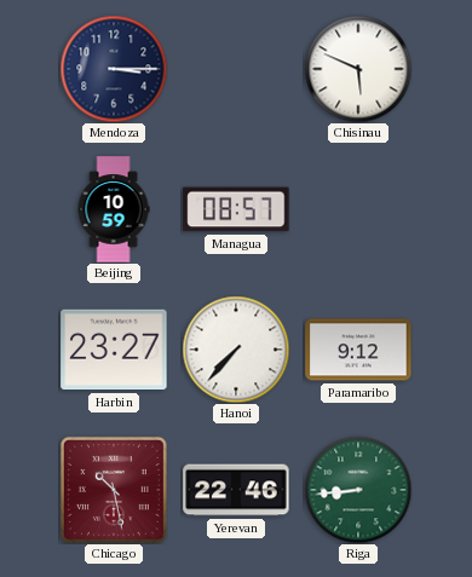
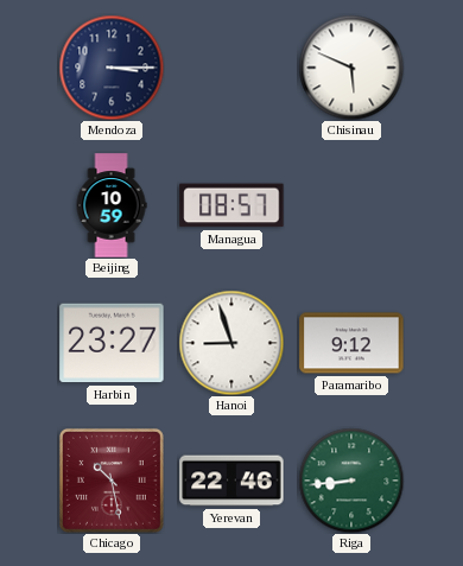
Hanoi: 7:37 -> 8:57
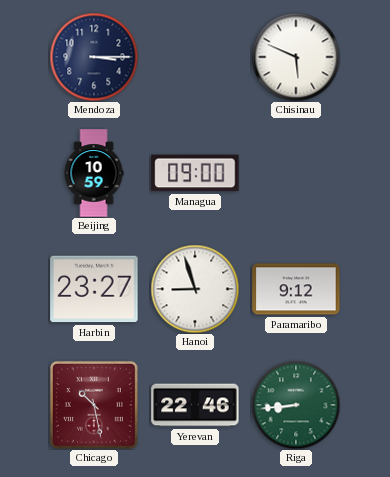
Managua: 08:57 -> 09:00
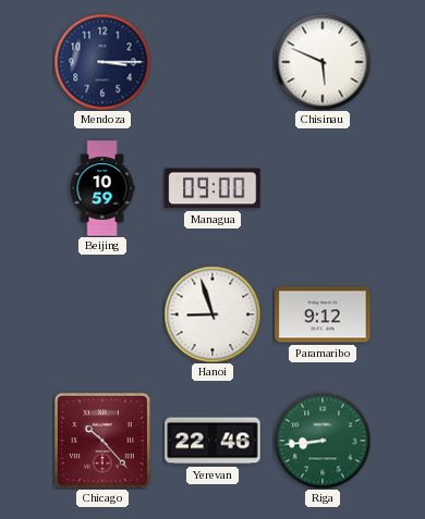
Harbin: 23:27 -> none
Chicago: 10:28 -> 10:23
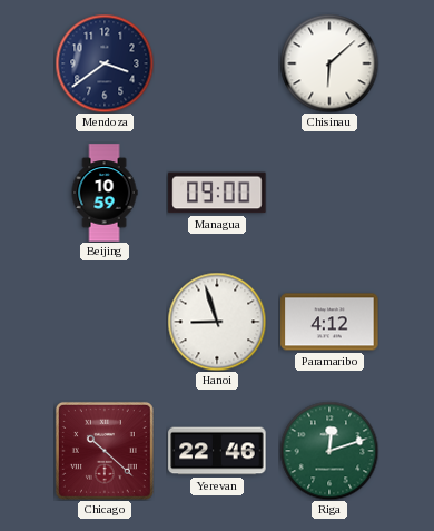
Mendoza: 3:15 -> 3:39
Chisinau: 5:49 -> 6:08
Paramaribo: 9:12 -> 4:12
Chicago: 10:23 -> 10:22
Riga: 8:44 -> 12:12
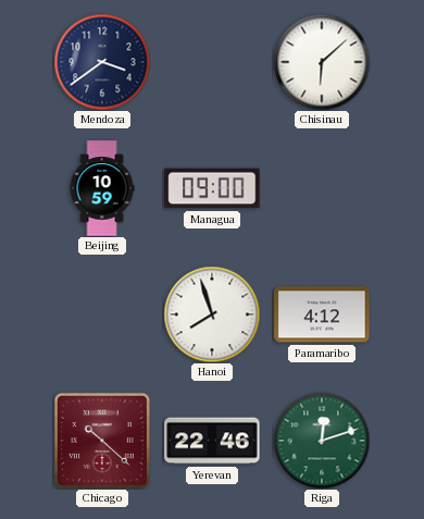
Hanoi: 8:57 -> 7:57
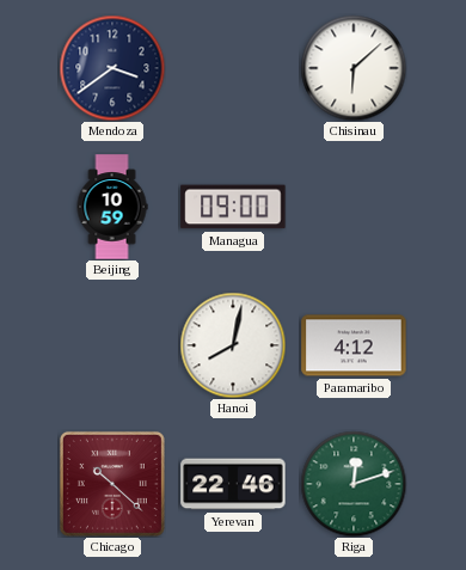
Hanoi: 7:57 -> 8:02
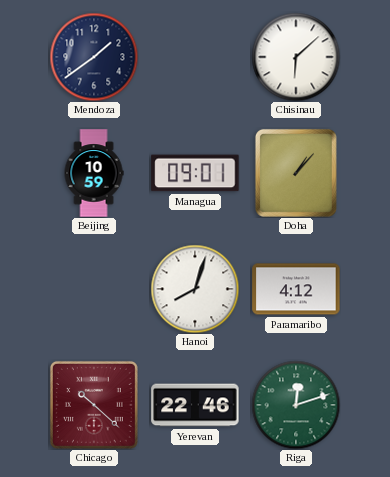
Mendoza: 3:39 -> 1:39
Managua: 09:00 -> 09:01
Doha: none -> 1:07
Hanoi: 8:02 -> 8:03
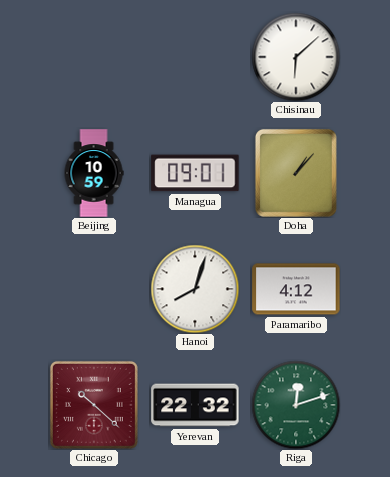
Mendoza: 1:39 -> none
Yerevan: 22:46 -> 22:32
